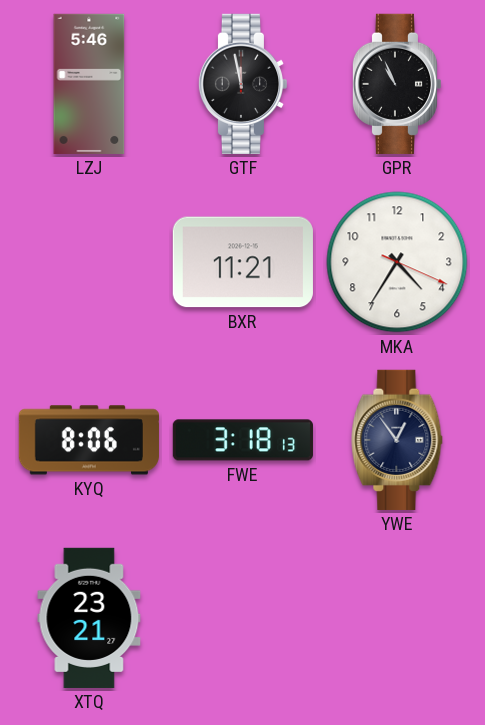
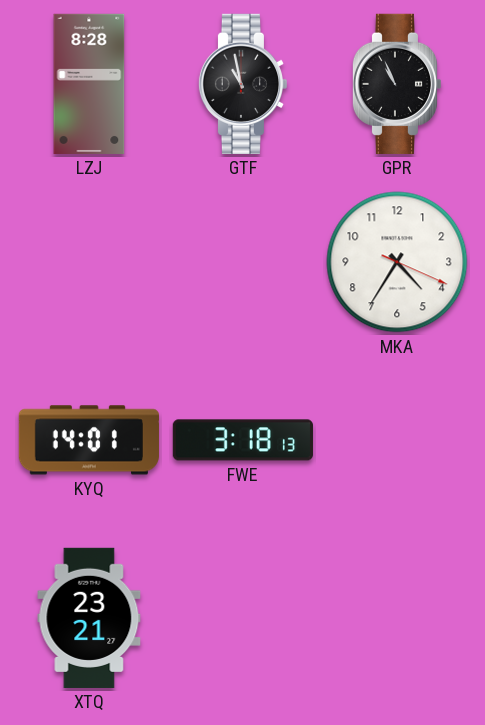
LZJ: 5:46 -> 8:28
GTF: 11:58 -> 10:58
BXR: 11:21 -> none
KYQ: 8:06 -> 14:01
YWE: 12:54 -> none
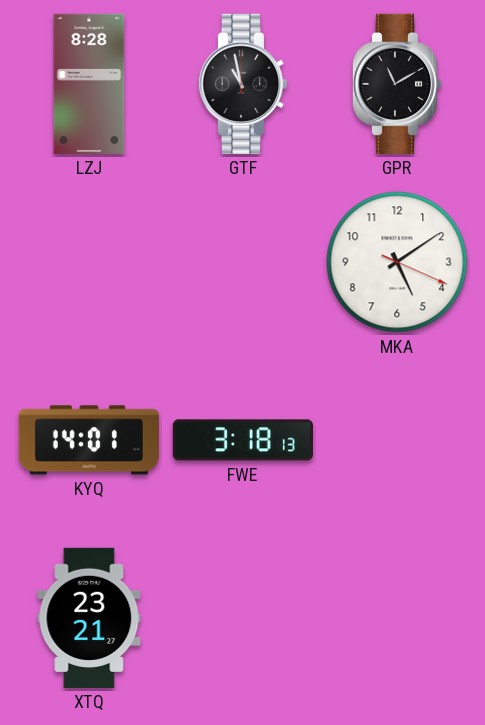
GPR: 10:56 -> 11:10
MKA: 4:35 -> 5:09
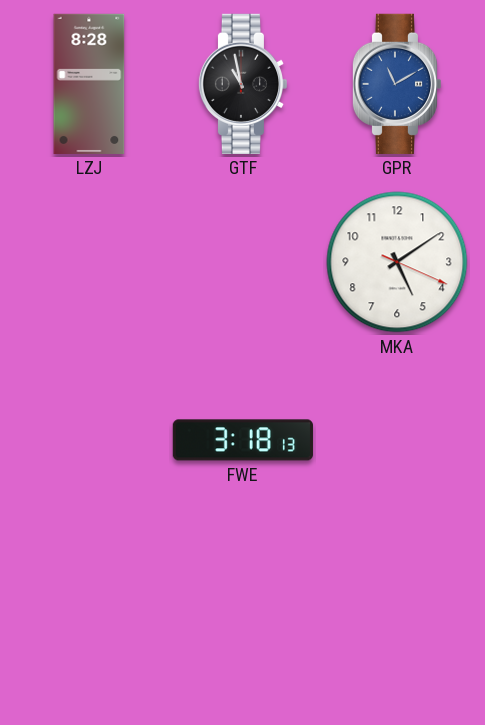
GPR dial: black -> blue
KYQ: 14:01 -> none
XTQ: 23:21 -> none
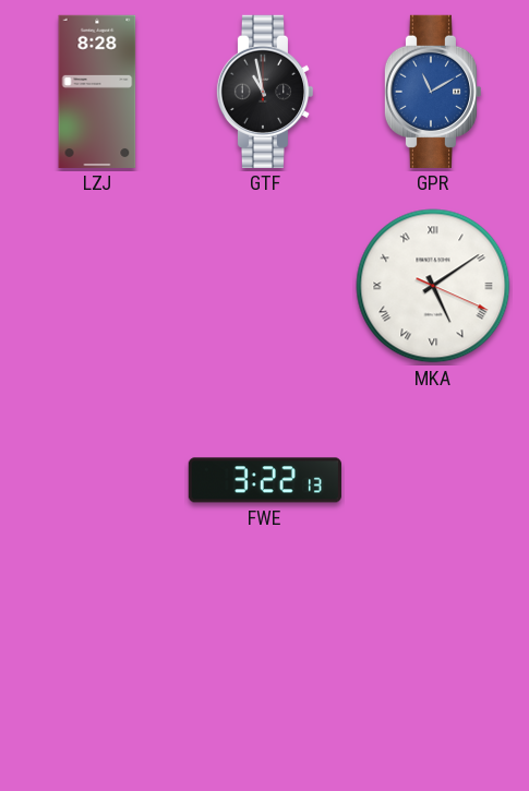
MKA numerals: Arabic -> Roman
FWE: 3:18 -> 3:22
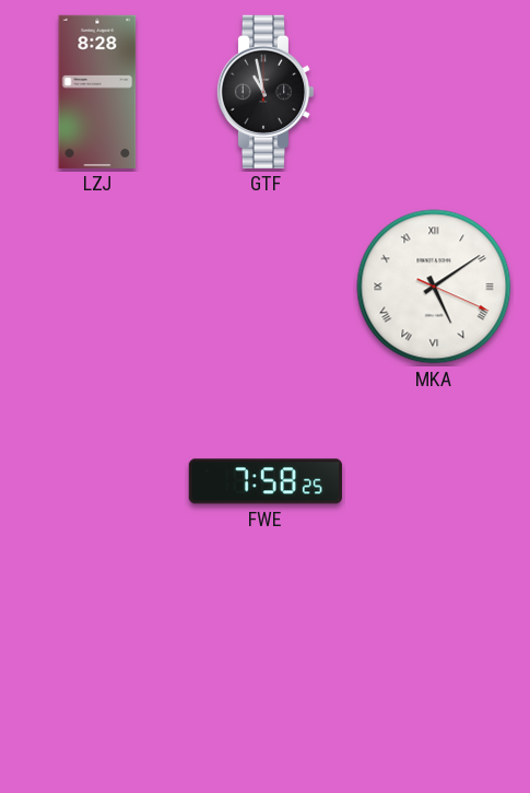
GPR: 11:10 -> none
FWE: 3:22 -> 7:58
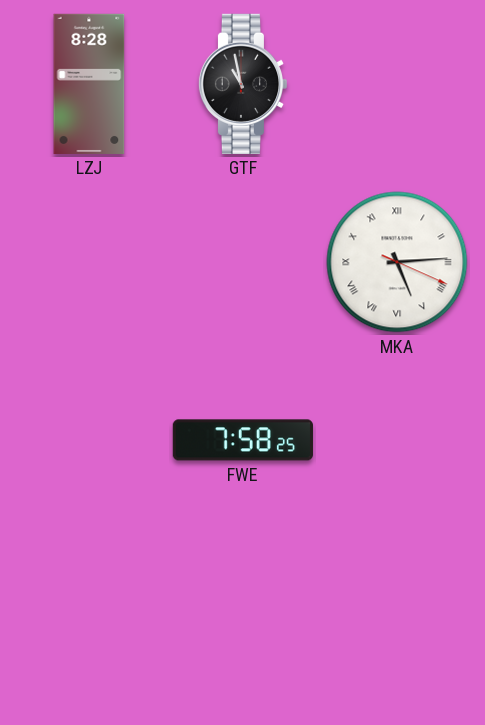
MKA: 5:09 -> 5:14
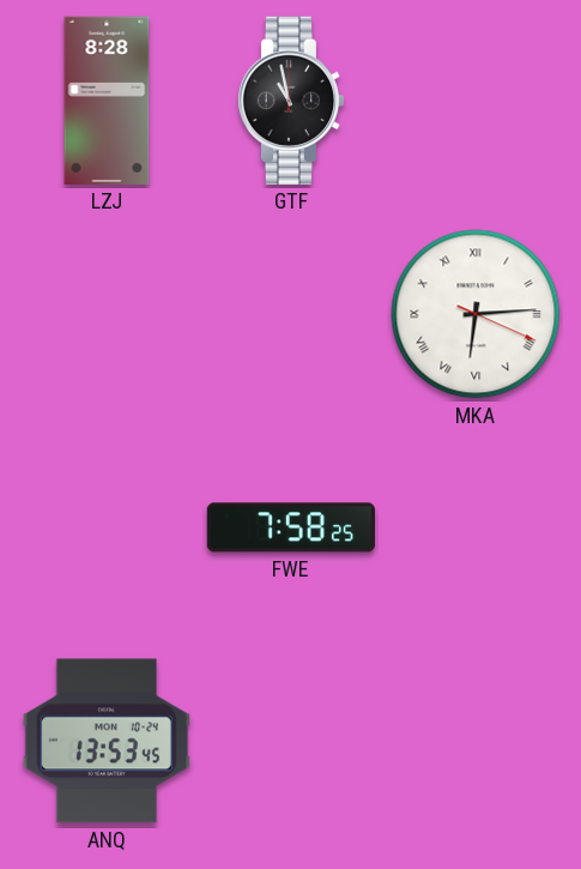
MKA: 5:14 -> 6:14
ANQ: none -> 13:53
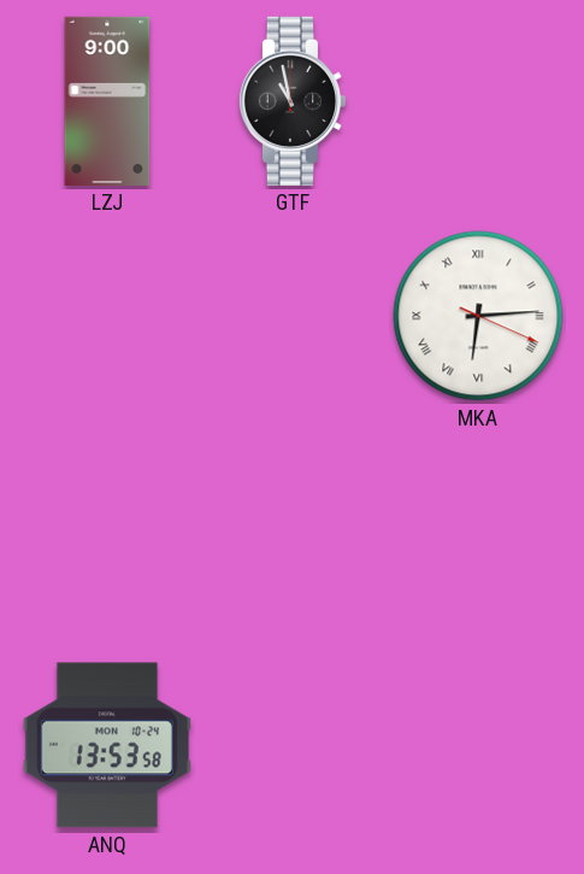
LZJ: 8:28 -> 9:00
FWE: 7:58 -> none
ANQ: 13:53:45 -> 13:53:58
